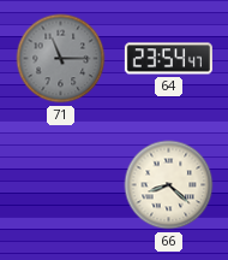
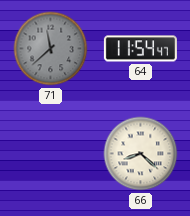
71: 11:15 -> 11:38
64: 23:54 -> 11:54
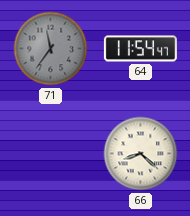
71: 11:38 -> 11:36
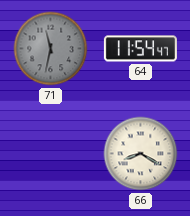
71: 11:36 -> 11:32
66: 8:22 -> 8:20
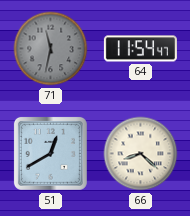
51: none -> 12:40
66: 8:20 -> 8:22
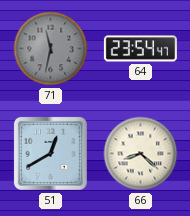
64: 11:54 -> 23:54
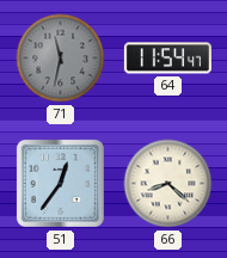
64: 23:54 -> 11:54
51: 12:40 -> 12:36
